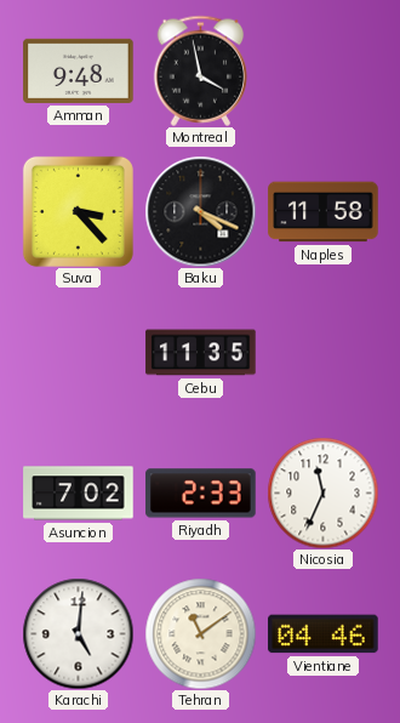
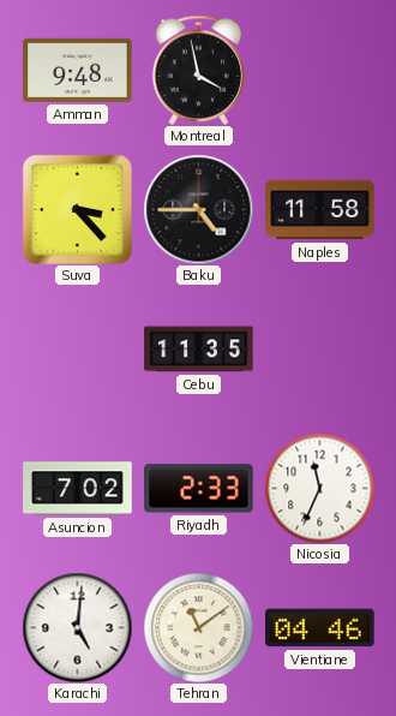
Baku: 4:19 -> 4:45
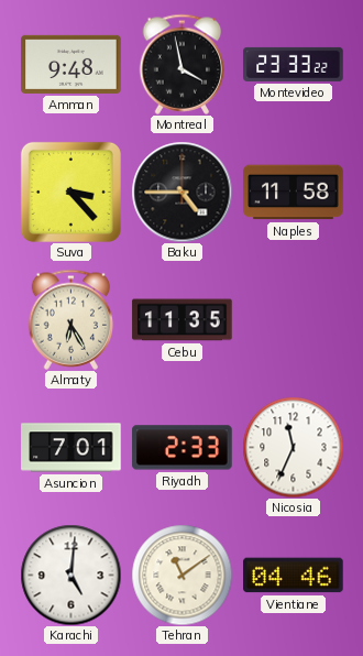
Montevideo: none -> 23:33
Almaty: none -> 6:25
Asuncion: 7:02 -> 7:01
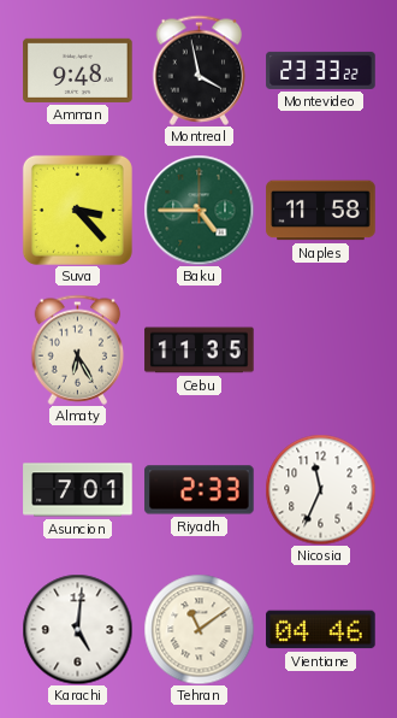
Baku dial: black -> green
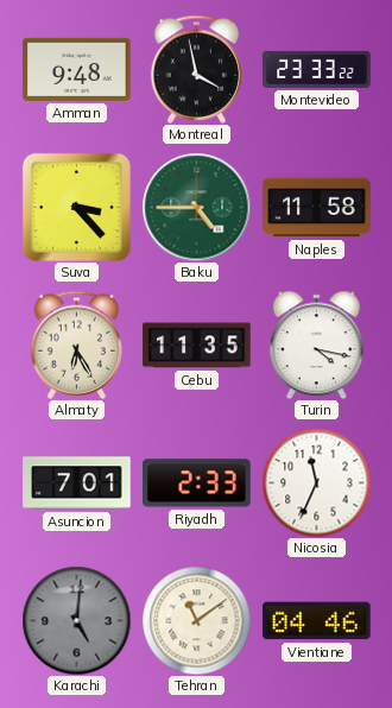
Turin: none -> 4:17
Karachi dial: white -> grey
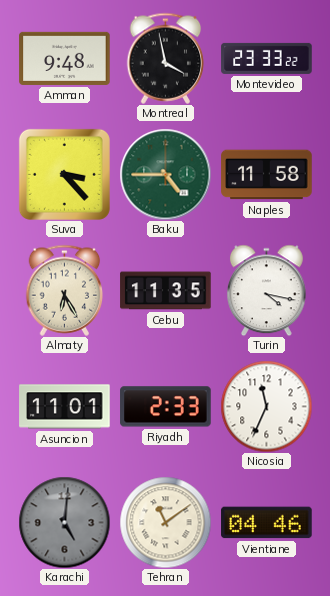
Asuncion: 7:01 -> 11:01
